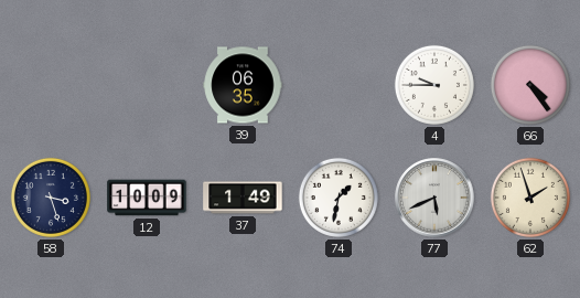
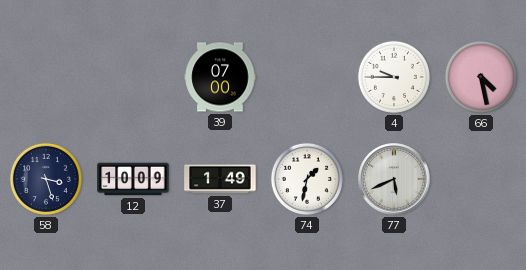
39: 06:35 -> 07:00
66: 4:24 -> 4:28
62: 1:57 -> none
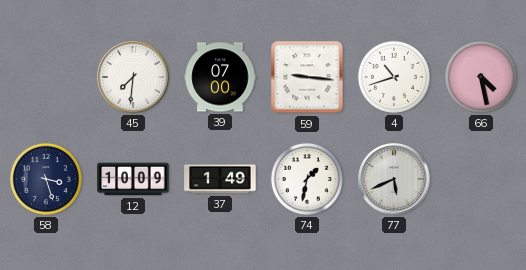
45: none -> 7:31
59: none -> 9:16
4: 9:45 -> 10:42
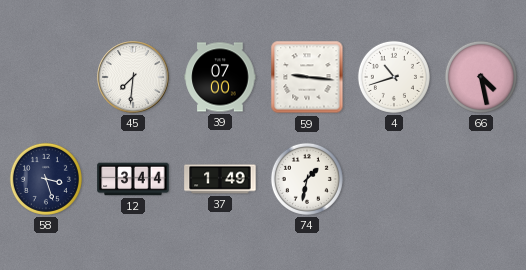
12: 10:09 -> 3:44
77: 5:41 -> none
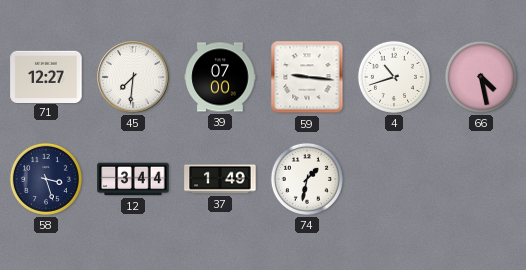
71: none -> 12:27
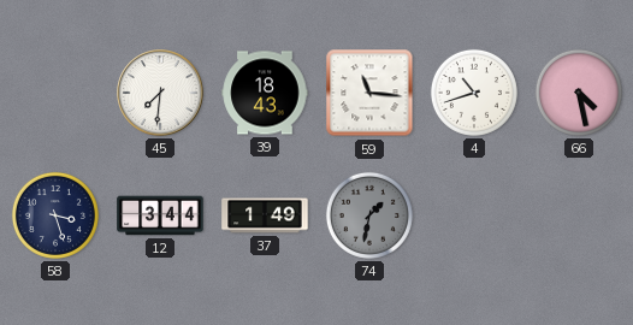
71: 12:27 -> none
39: 07:00 -> 18:43
59: 9:16 -> 11:16
74 dial: white -> grey
